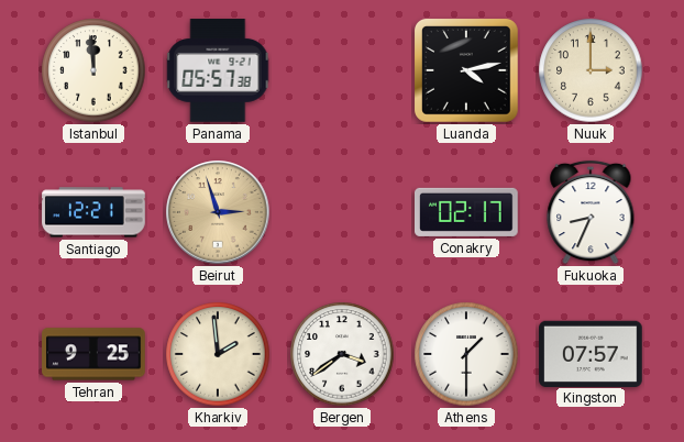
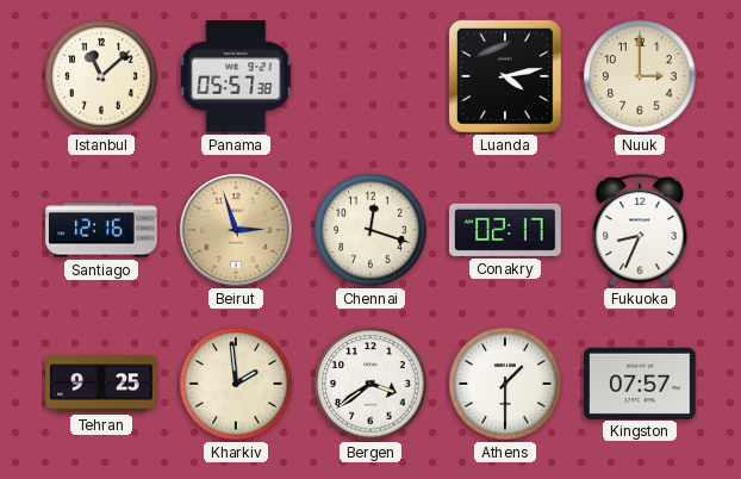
Istanbul: 11:59 -> 11:08
Santiago: 12:21 -> 12:16
Chennai: none -> 12:18
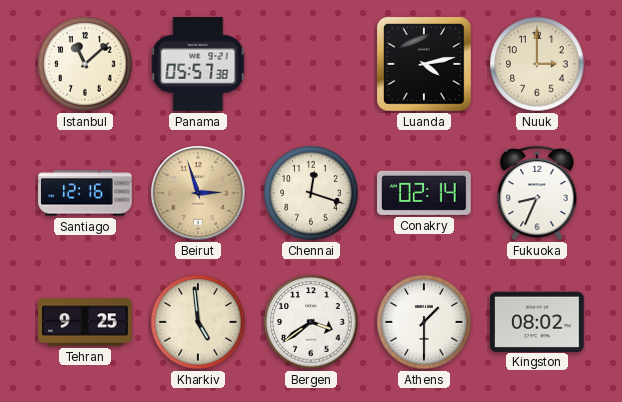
Conakry: 02:17 -> 02:14
Kharkiv: 1:59 -> 4:59
Kingston: 07:57 -> 08:02
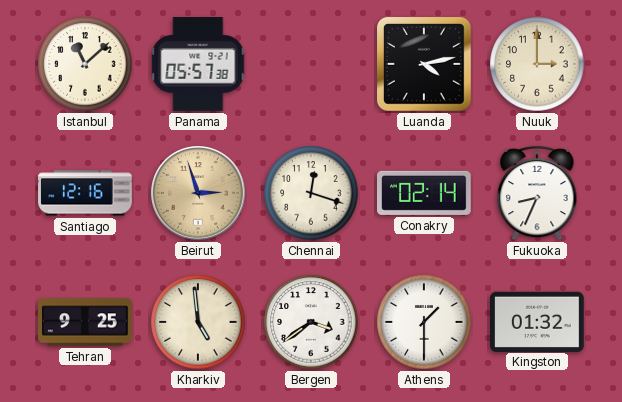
Kingston: 08:02 -> 01:32
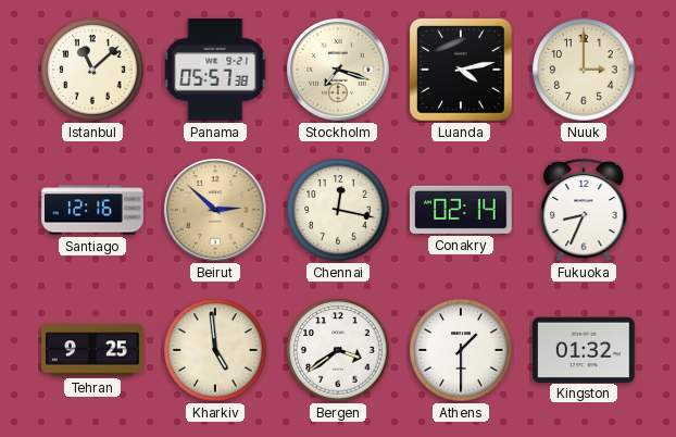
Stockholm: none -> 7:18
Beirut: 2:57 -> 2:52
Chennai: 12:18 -> 12:17
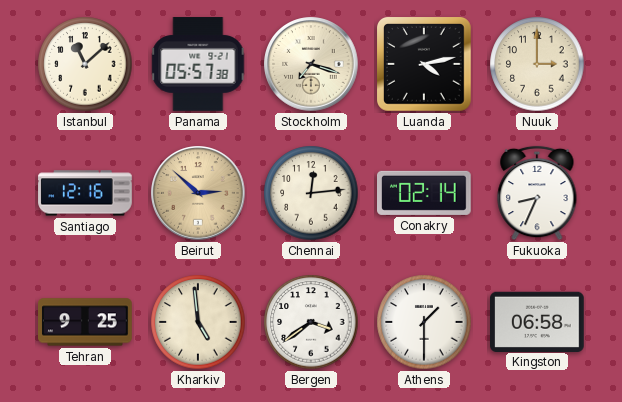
Chennai: 12:17 -> 12:14
Kingston: 01:32 -> 06:58
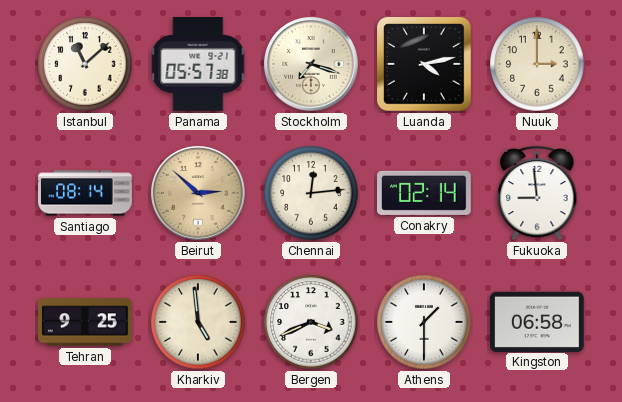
Santiago: 12:16 -> 08:14
Fukuoka: 8:34 -> 8:59
Bergen: 3:39 -> 3:41
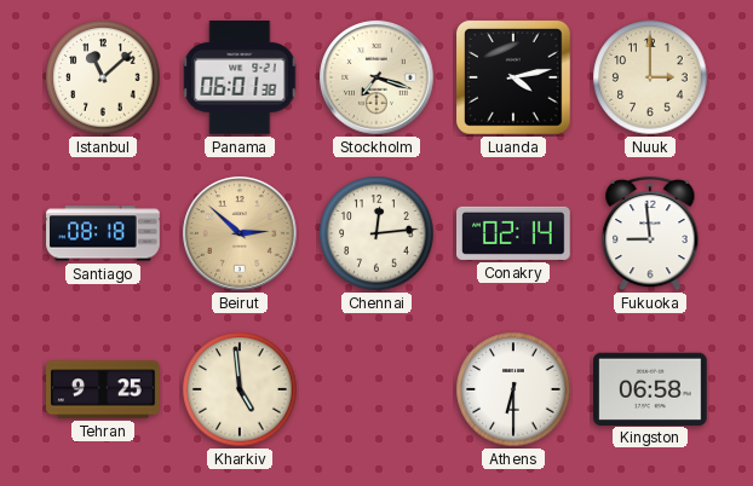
Panama: 05:57 -> 06:01
Santiago: 08:14 -> 08:18
Bergen: 3:41 -> none
Athens: 1:30 -> 6:30
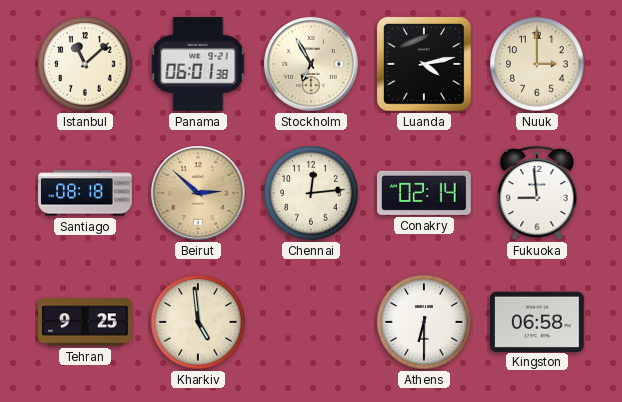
Stockholm: 7:18 -> 6:55
